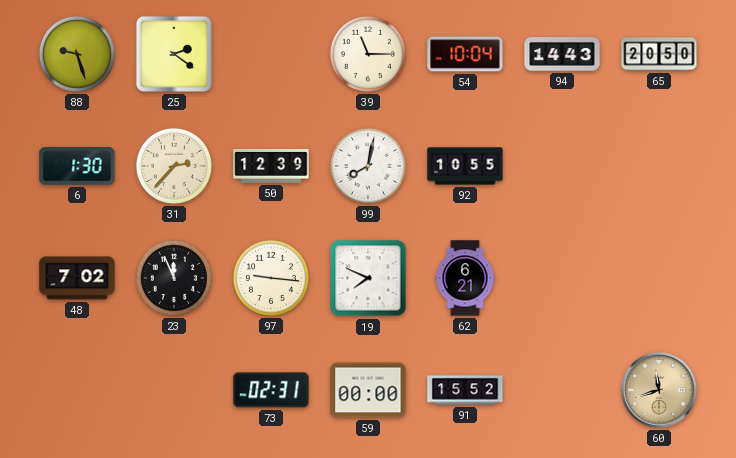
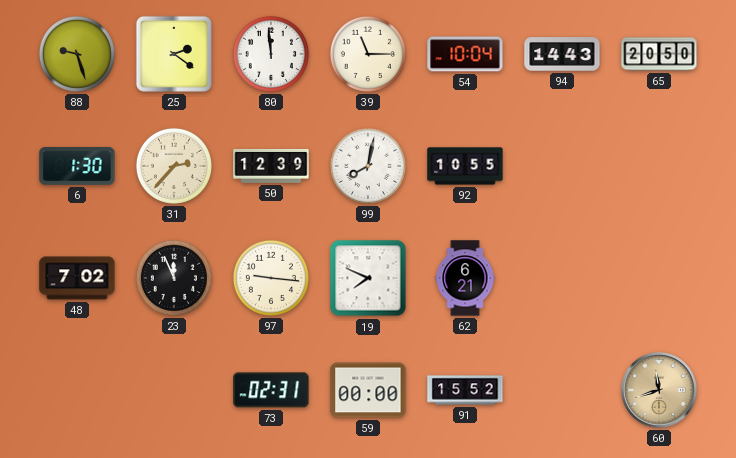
80: none -> 11:59
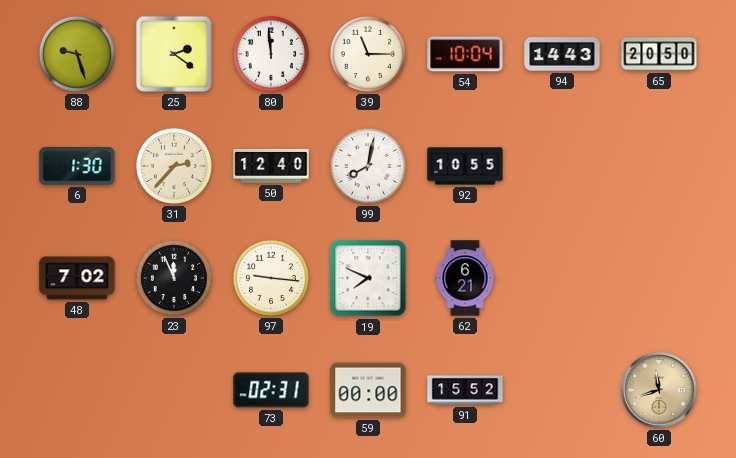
50: 12:39 -> 12:40
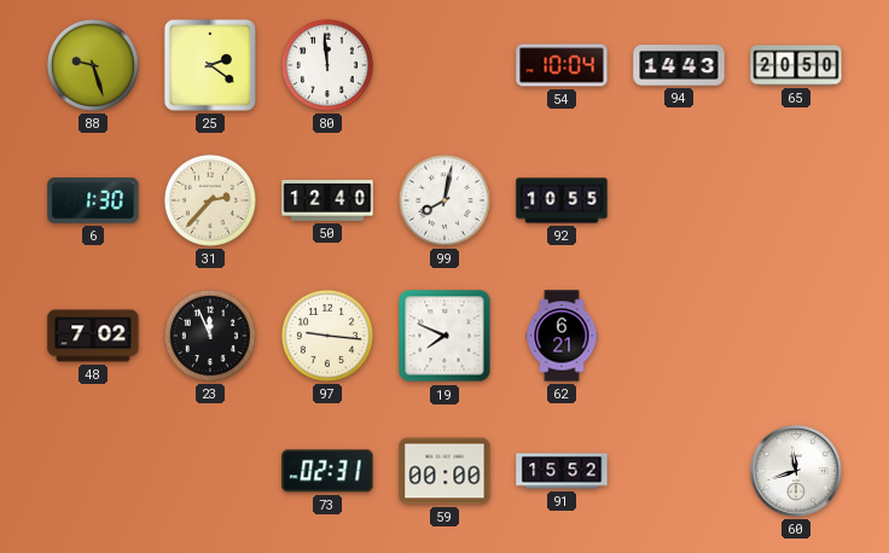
39: 11:15 -> none
60 dial: champagne -> white
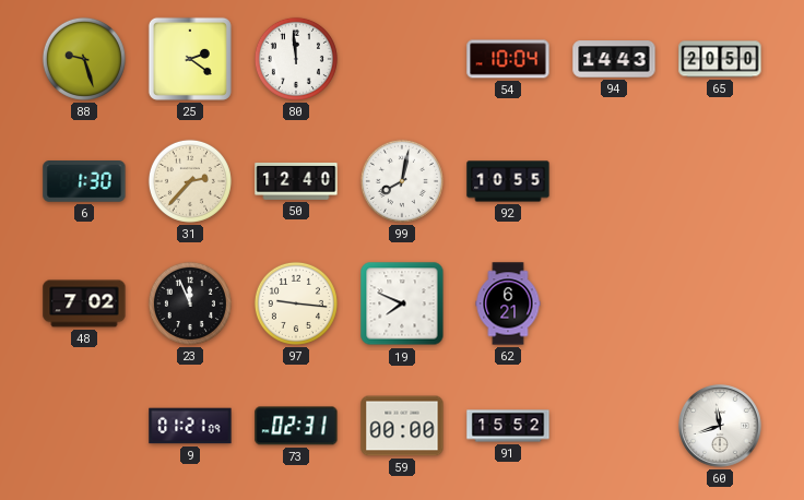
9: none -> 01:21
